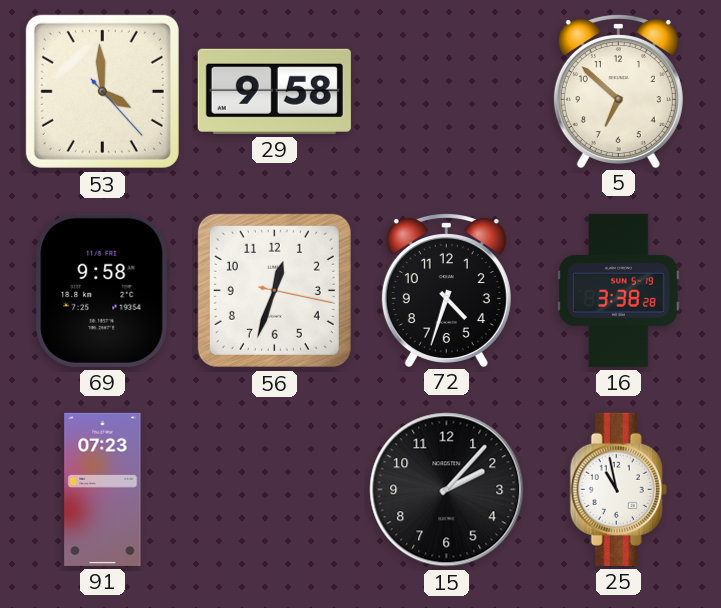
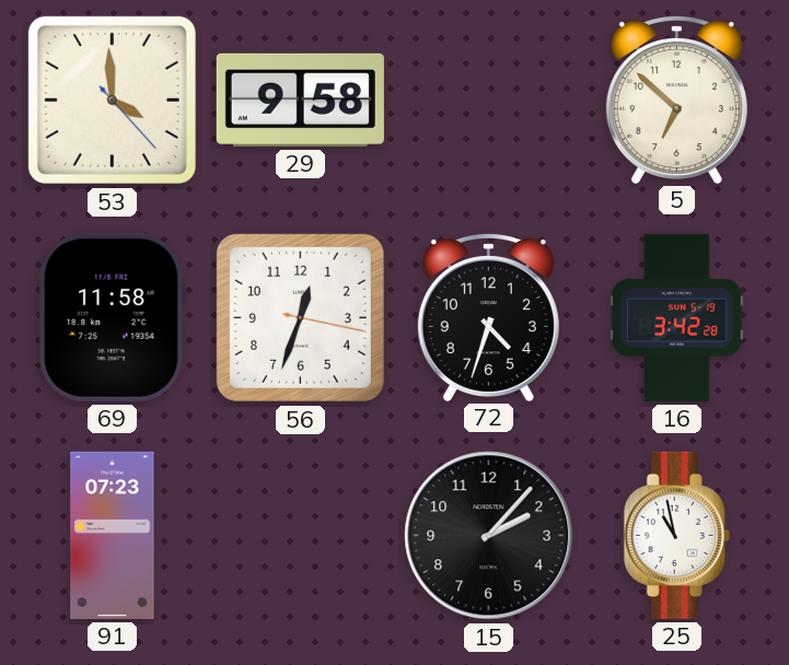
69: 9:58 -> 11:58
16: 3:38 -> 3:42
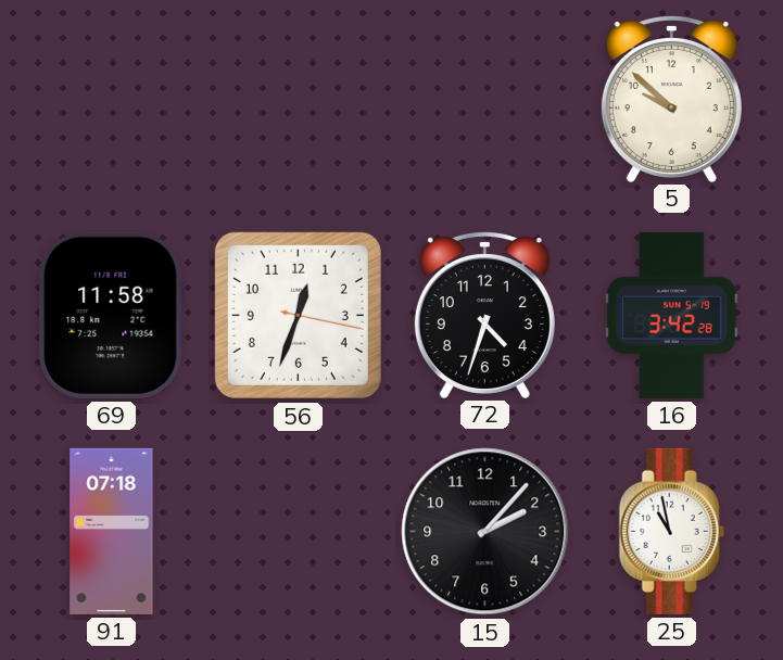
53: 3:59 -> none
29: 9:58 -> none
5: 6:52 -> 9:52
91: 07:23 -> 07:18
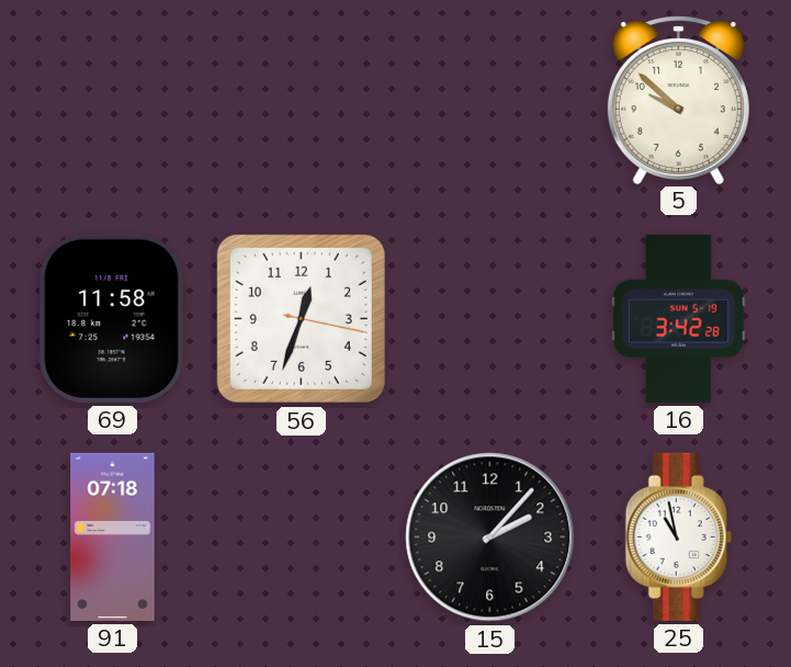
72: 4:33 -> none
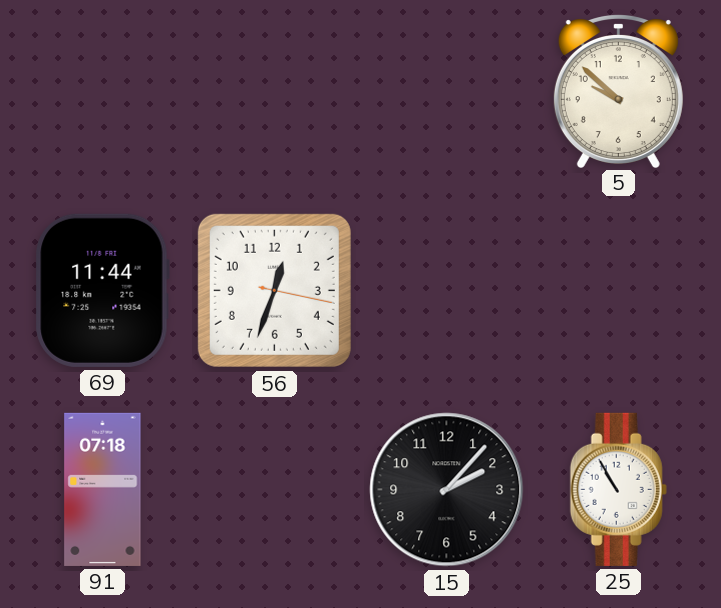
69: 11:58 -> 11:44
16: 3:42 -> none
25: 10:58 -> 10:55
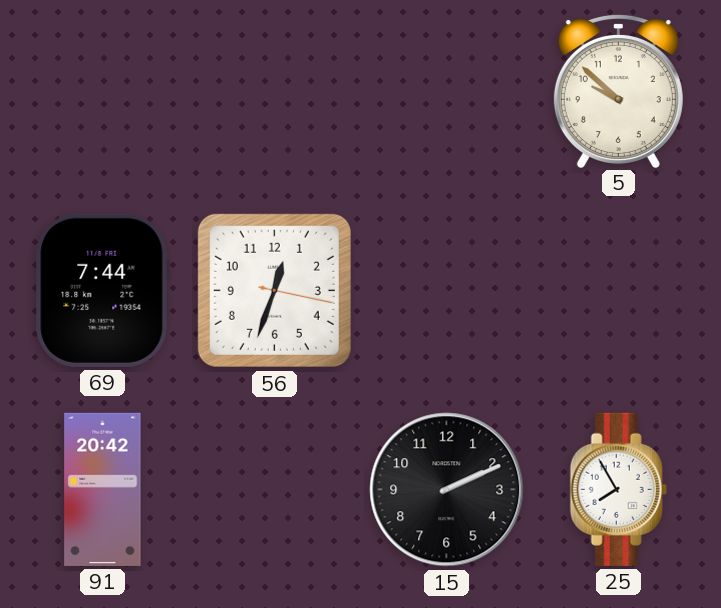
69: 11:44 -> 7:44
91: 07:18 -> 20:42
15: 2:07 -> 2:11
25: 10:55 -> 7:55
